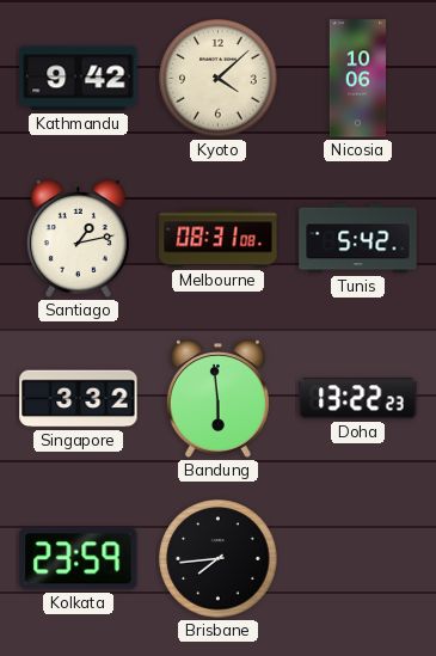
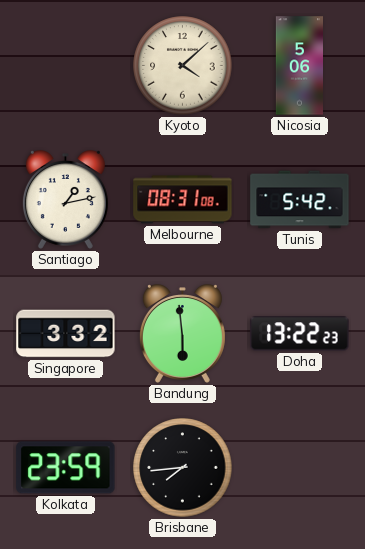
Kathmandu: 9:42 -> none
Nicosia: 10:06 -> 5:06
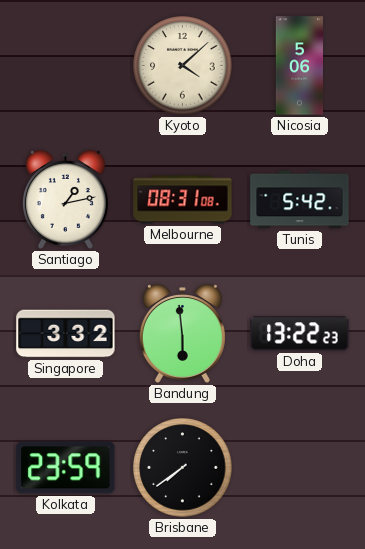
Brisbane: 7:44 -> 7:39
